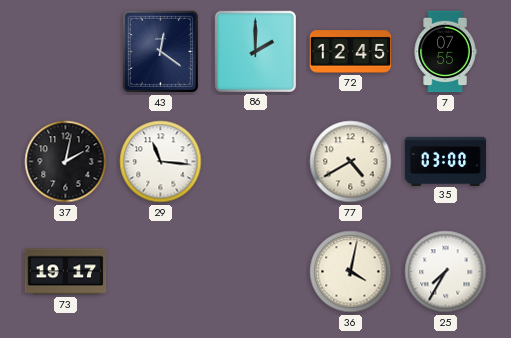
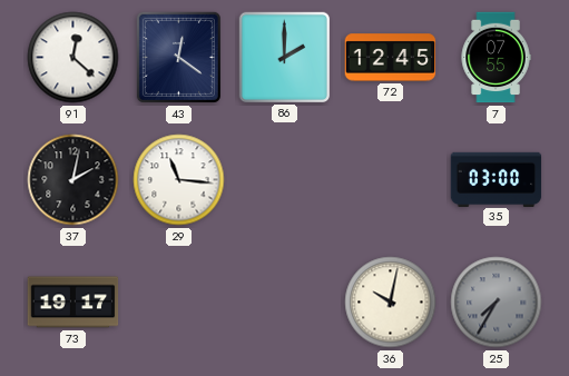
91: none -> 12:22
77: 4:40 -> none
36: 4:02 -> 10:02
25 dial: white -> grey
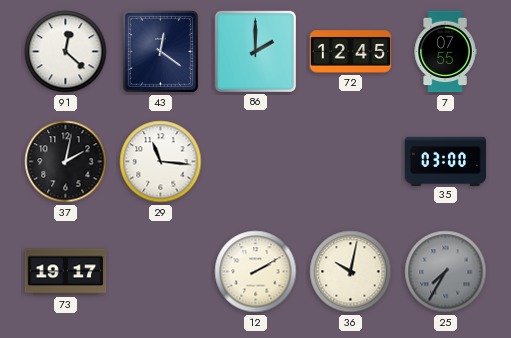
12: none -> 2:10
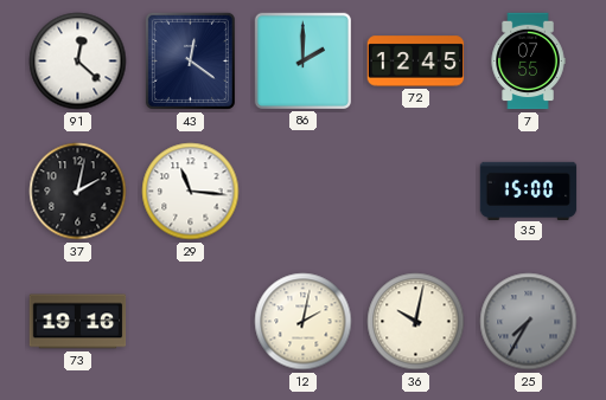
35: 03:00 -> 15:00
73: 19:17 -> 19:16
12: 2:10 -> 2:02
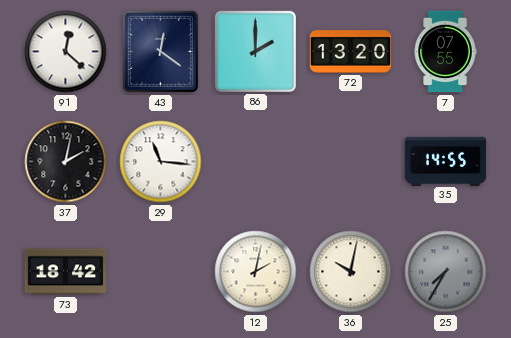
72: 12:45 -> 13:20
35: 15:00 -> 14:55
73: 19:16 -> 18:42
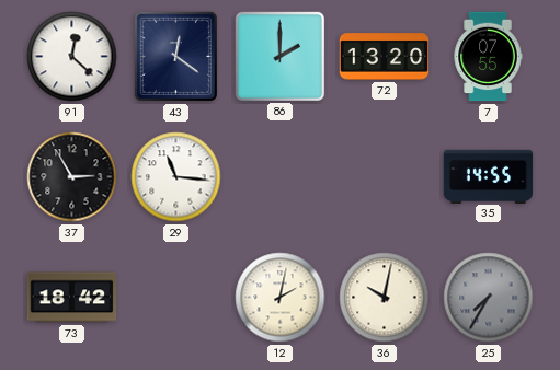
37: 2:02 -> 2:55
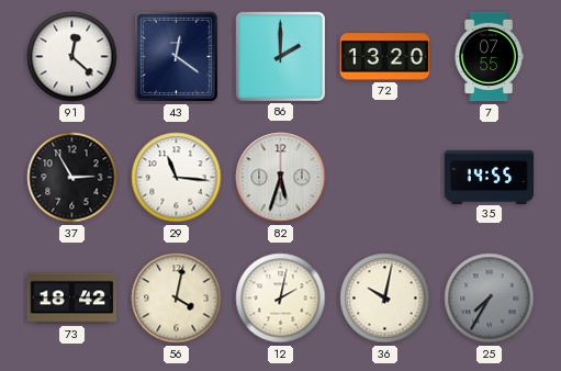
82: none -> 5:33
56: none -> 4:02
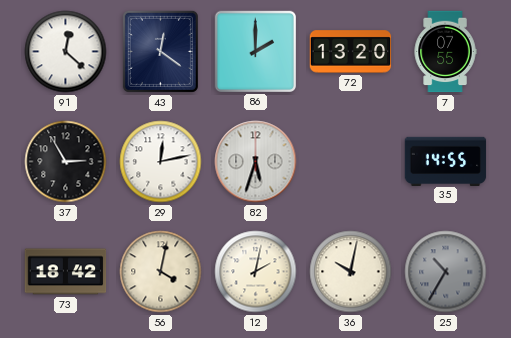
29: 11:16 -> 12:13
25: 7:35 -> 10:35
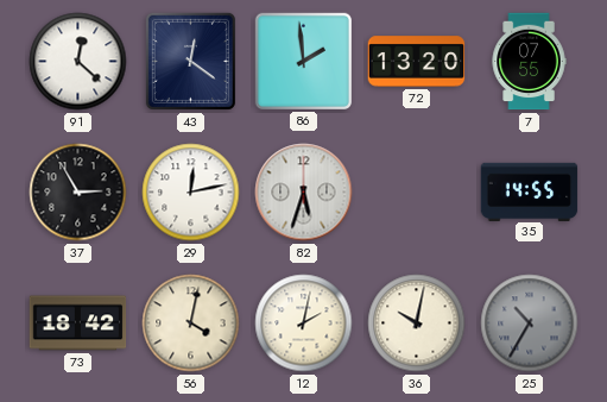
86: 2:00 -> 1:59
